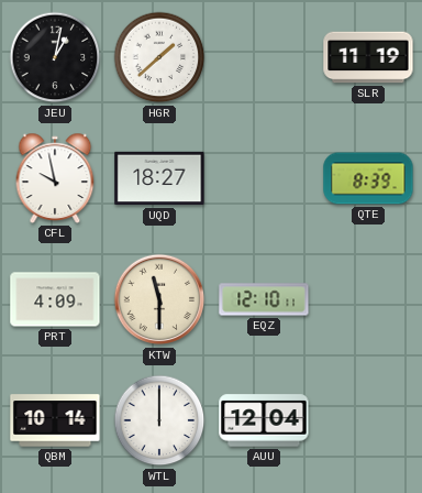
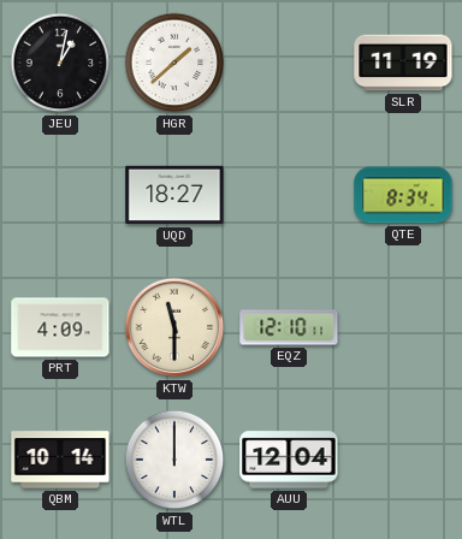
CFL: 9:58 -> none
QTE: 8:39 -> 8:34
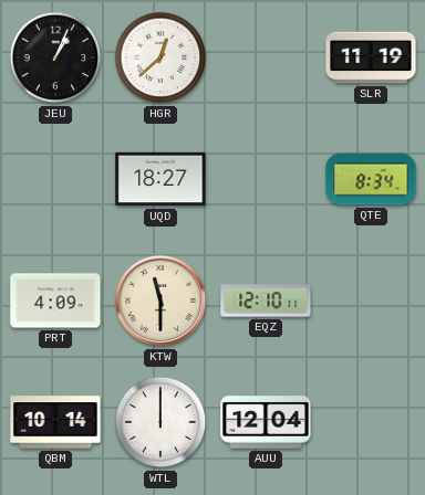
JEU: 1:02 -> 1:04
HGR: 1:38 -> 12:38
